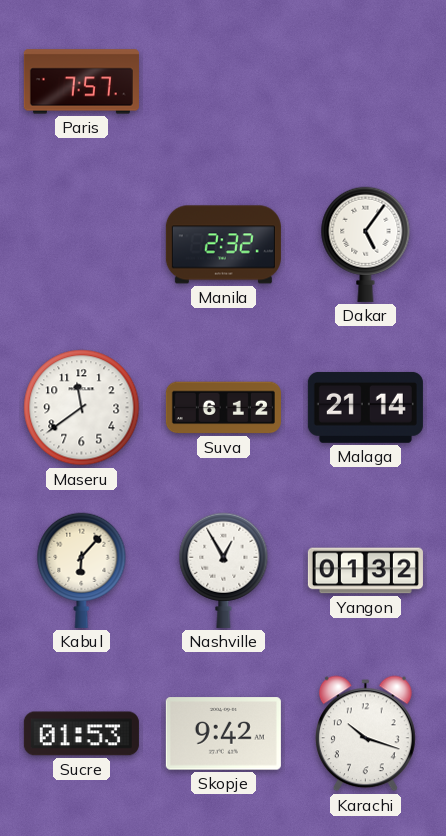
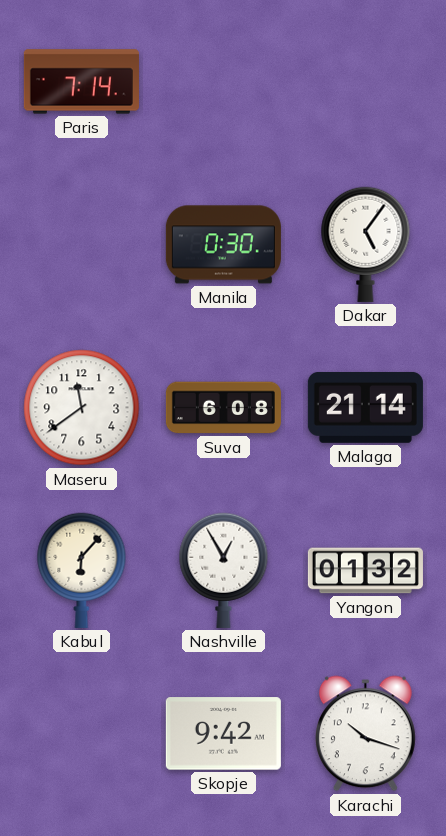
Paris: 7:57 -> 7:14
Manila: 2:32 -> 0:30
Suva: 6:12 -> 6:08
Sucre: 01:53 -> none
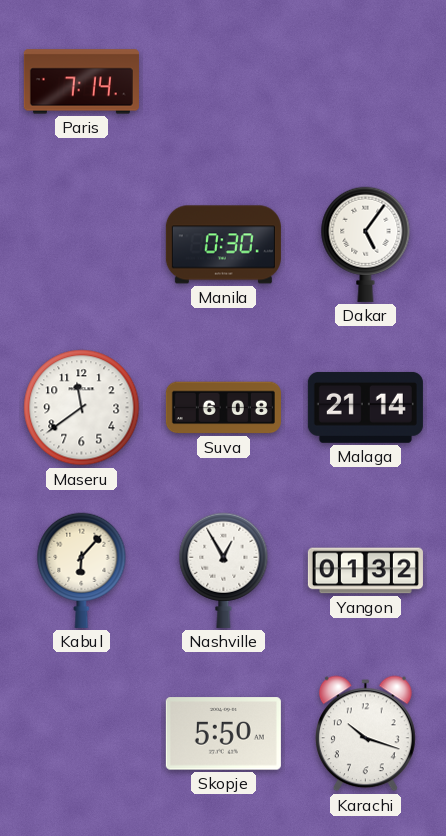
Skopje: 9:42 -> 5:50
